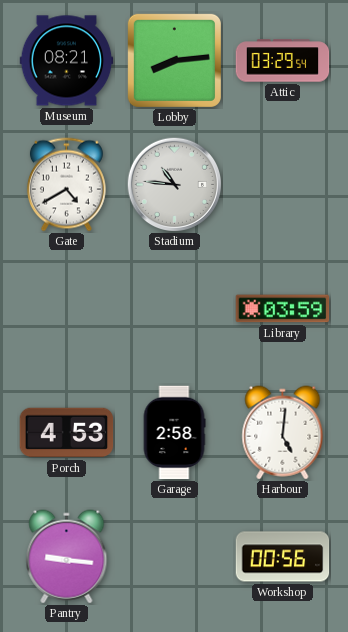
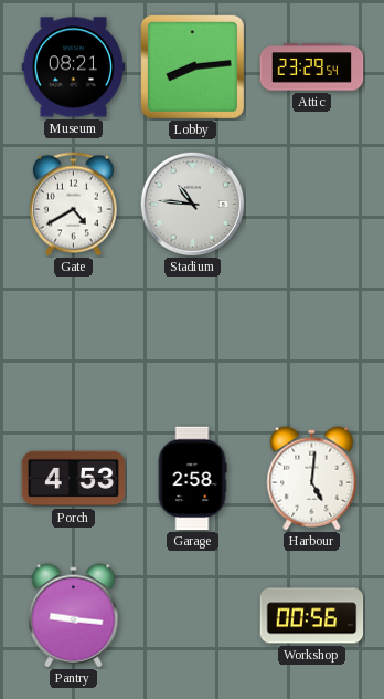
Attic: 03:29 -> 23:29
Library: 03:59 -> none
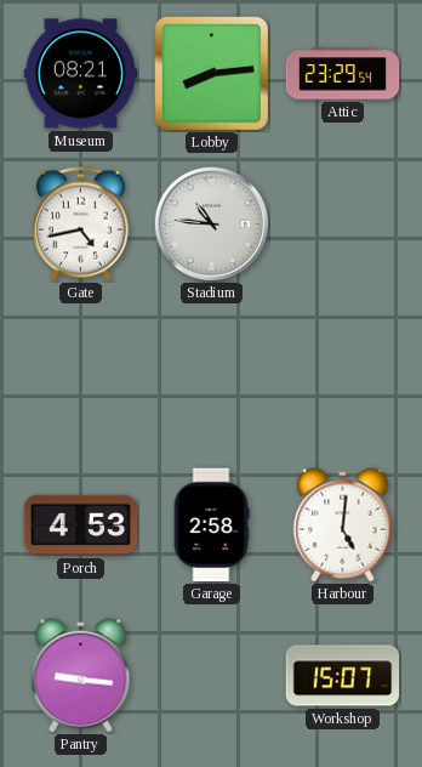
Gate: 4:40 -> 4:43
Workshop: 00:56 -> 15:07
